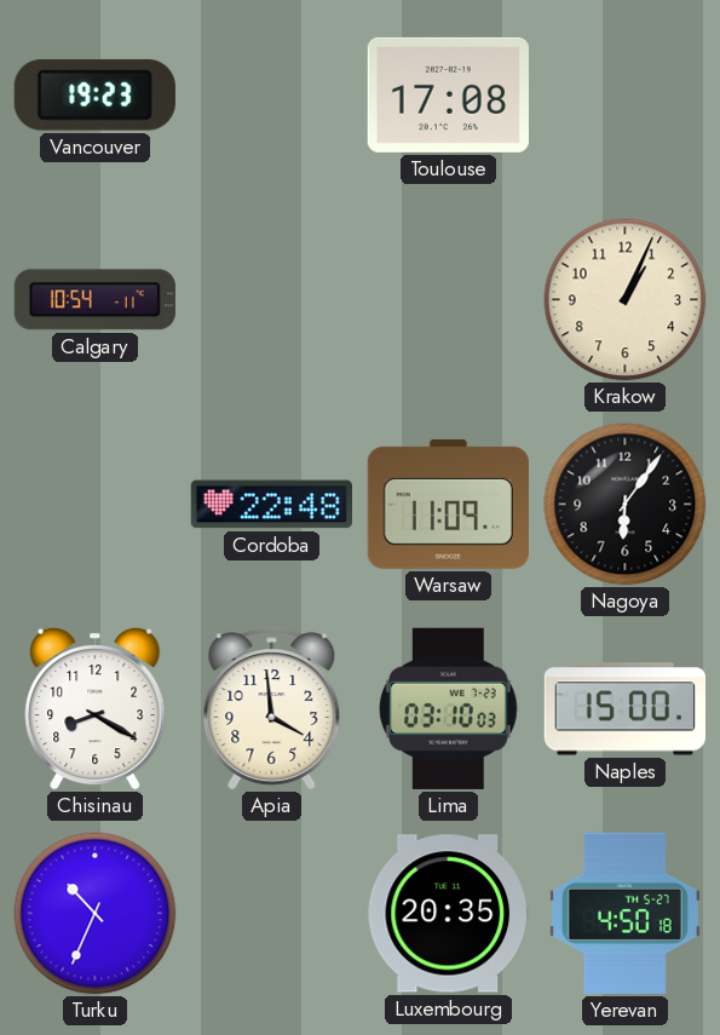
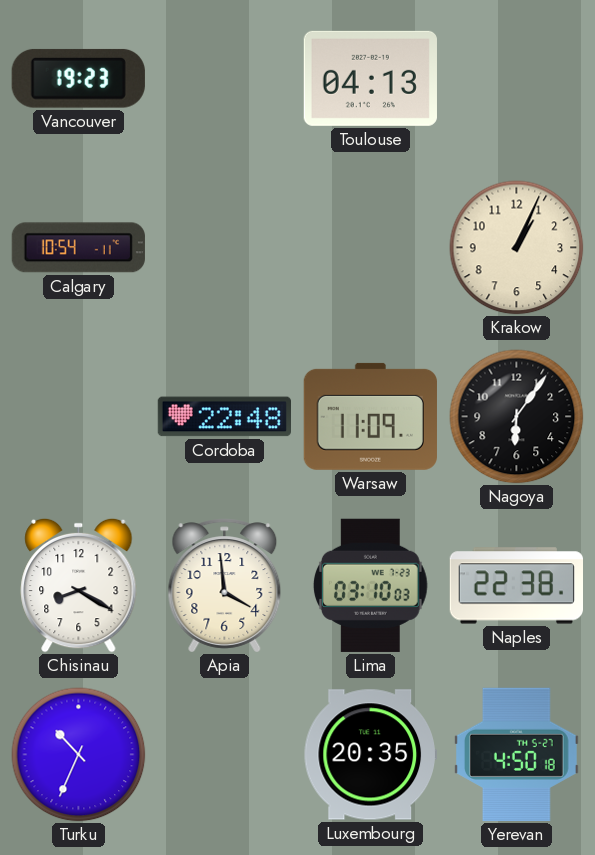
Toulouse: 17:08 -> 04:13
Naples: 15:00 -> 22:38
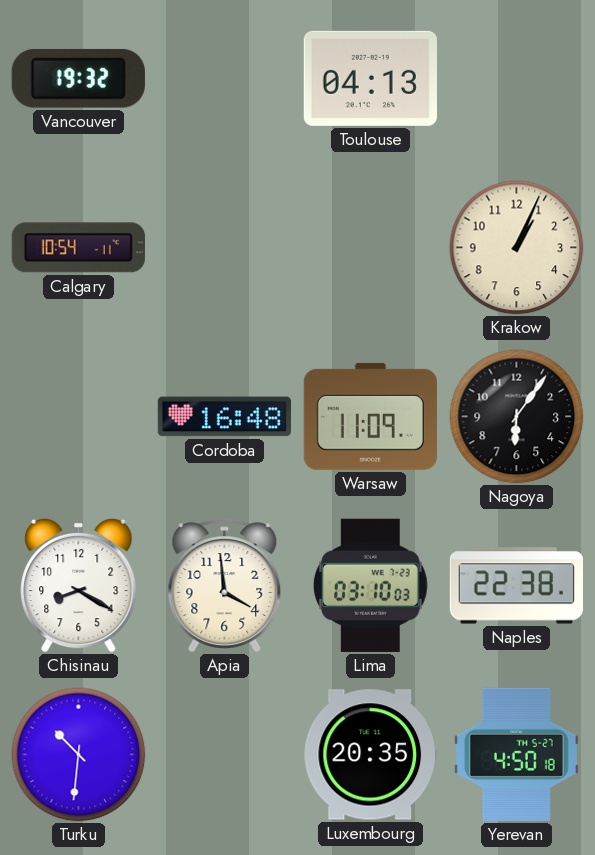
Vancouver: 19:23 -> 19:32
Cordoba: 22:48 -> 16:48
Turku: 10:34 -> 10:31
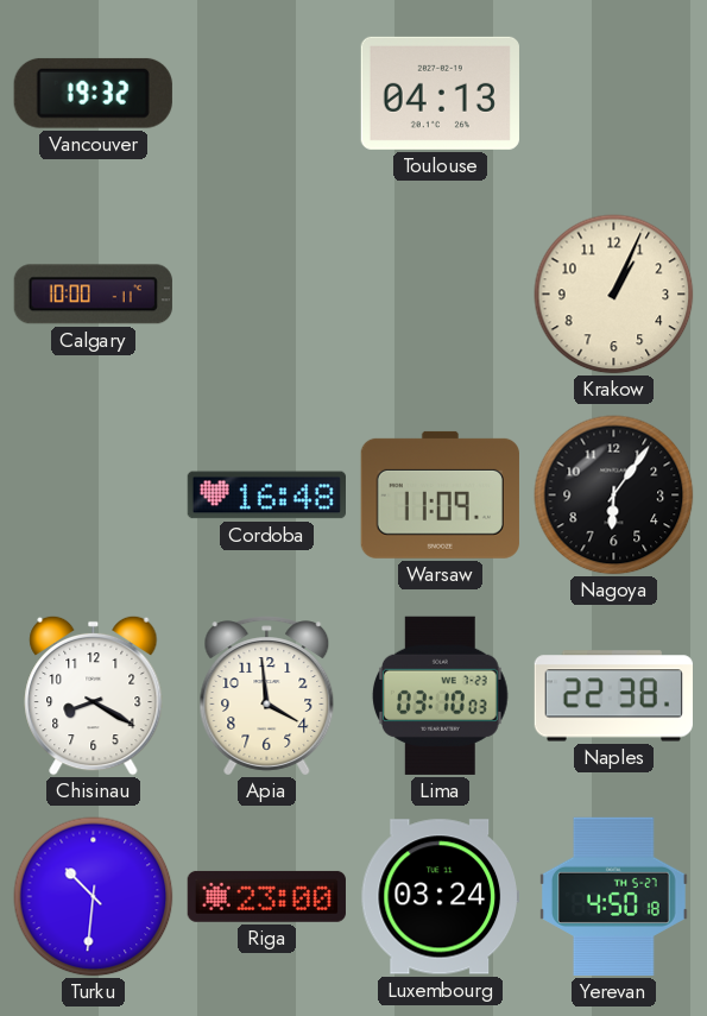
Calgary: 10:54 -> 10:00
Riga: none -> 23:00
Luxembourg: 20:35 -> 03:24
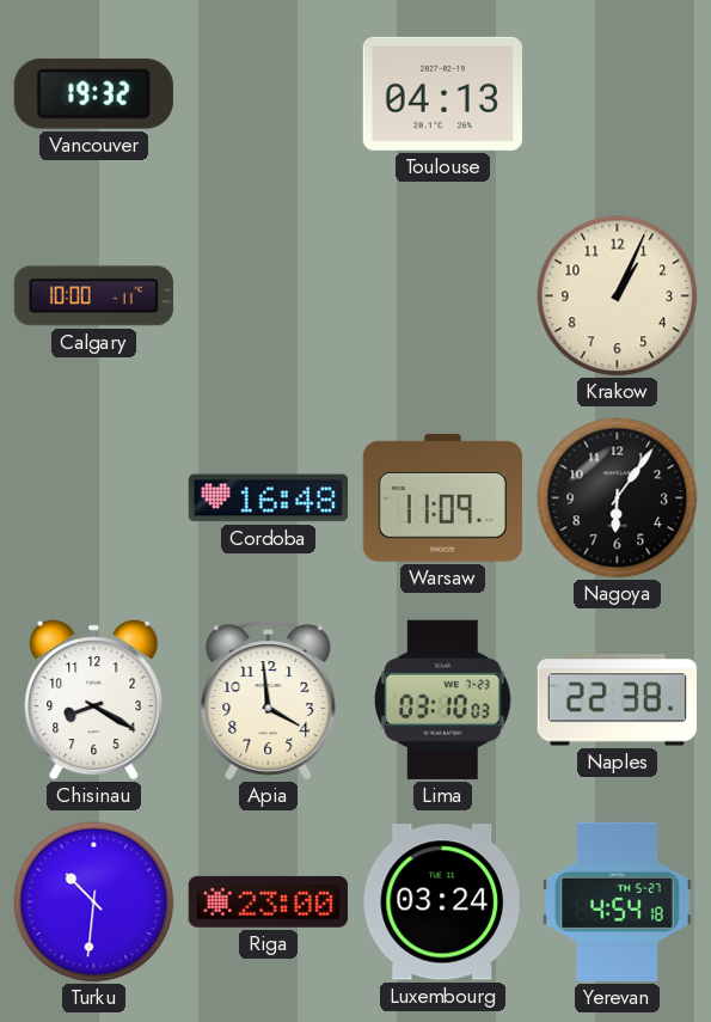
Yerevan: 4:50 -> 4:54
